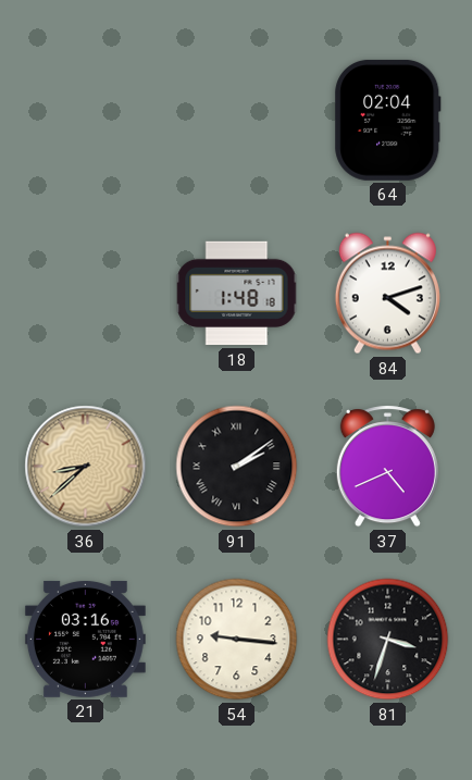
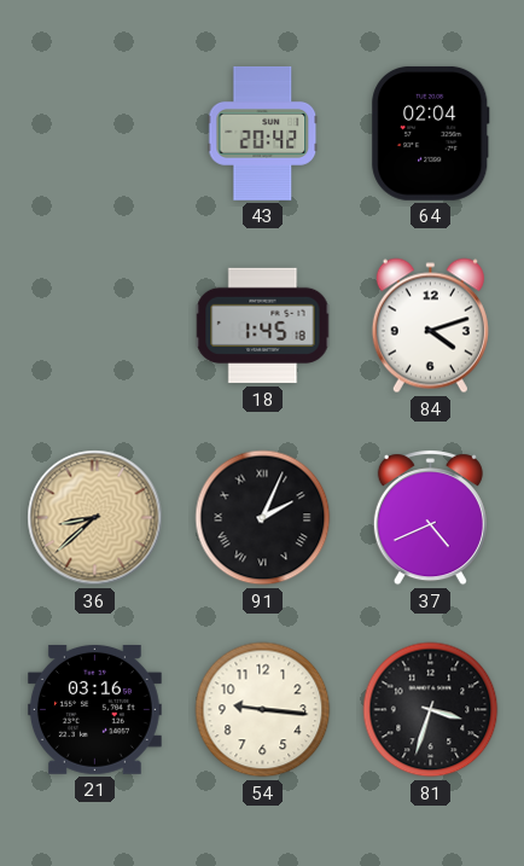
43: none -> 20:42
18: 1:48 -> 1:45
91: 2:09 -> 2:04
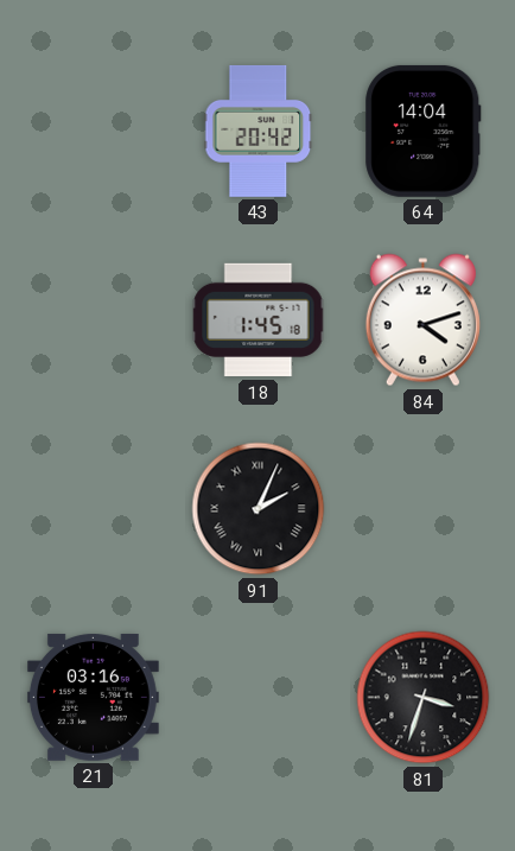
64: 02:04 -> 14:04
36: 8:38 -> none
37: 4:41 -> none
54: 9:16 -> none
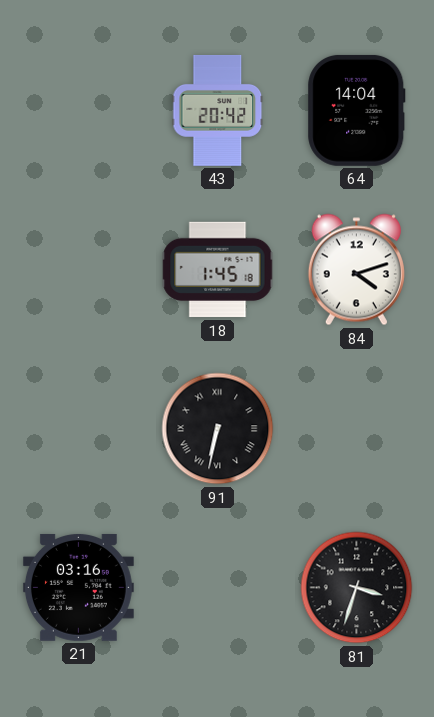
91: 2:04 -> 6:32
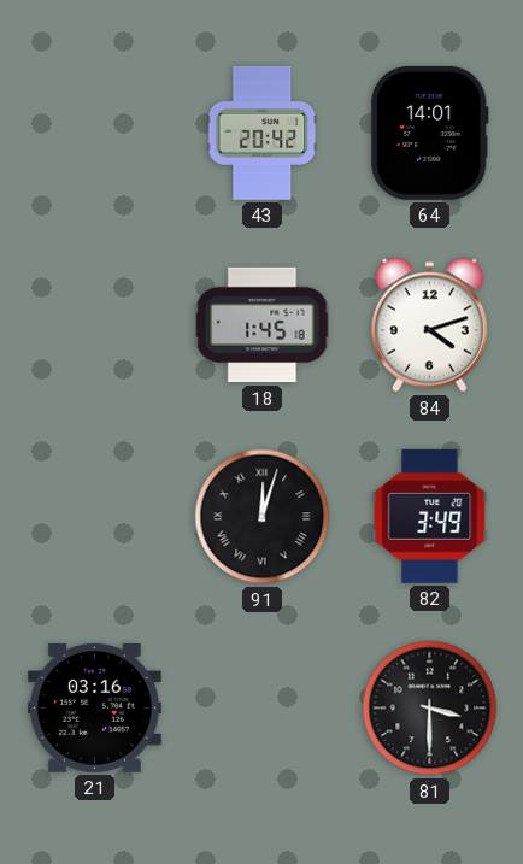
64: 14:04 -> 14:01
91: 6:32 -> 12:03
82: none -> 3:49
81: 3:33 -> 3:30
